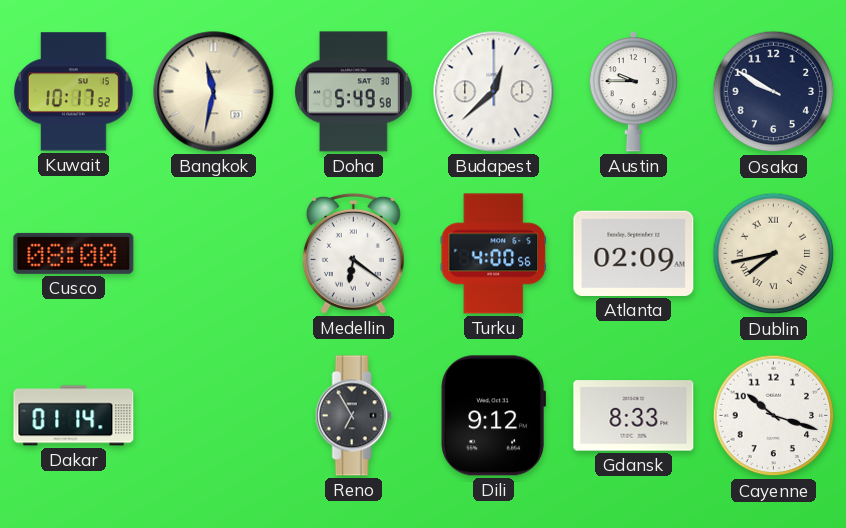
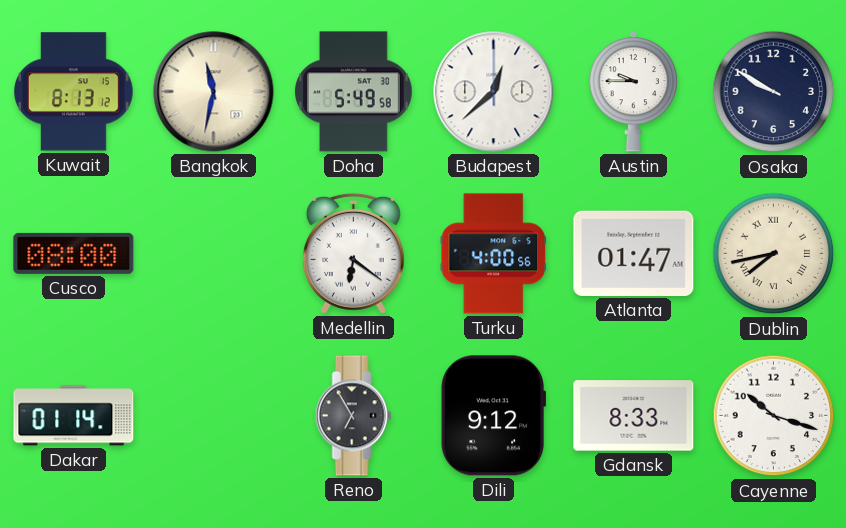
Kuwait: 10:17 -> 8:13
Atlanta: 02:09 -> 01:47
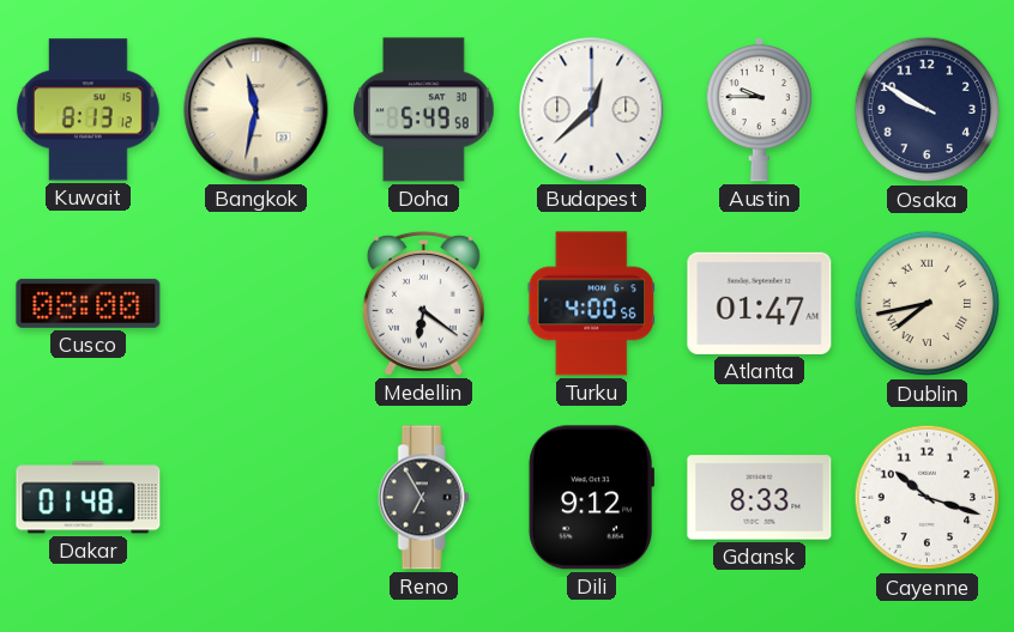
Dakar: 01:14 -> 01:48
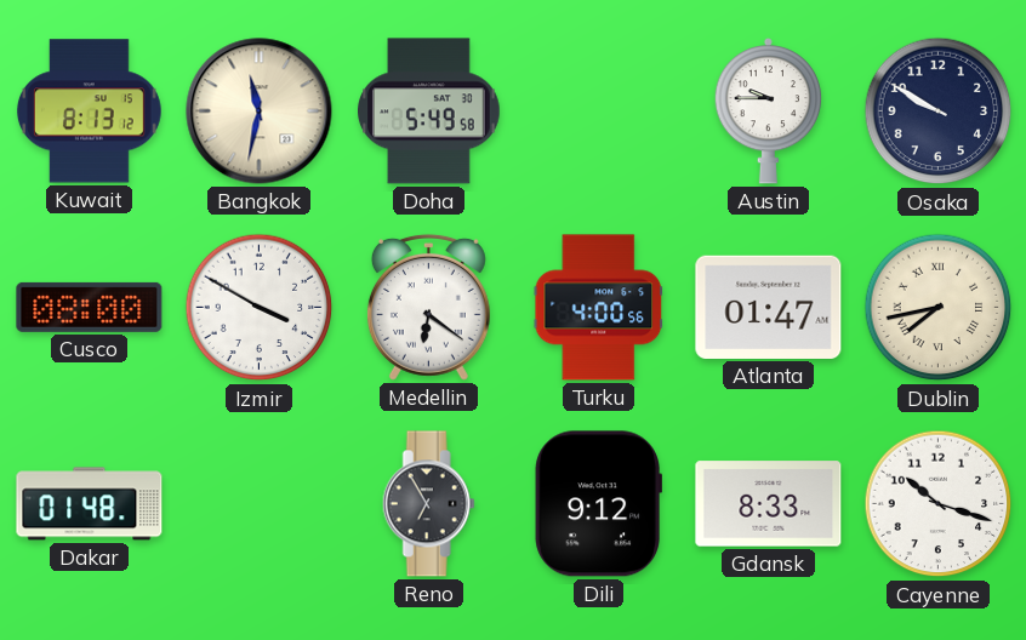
Budapest: 12:38 -> none
Izmir: none -> 3:50
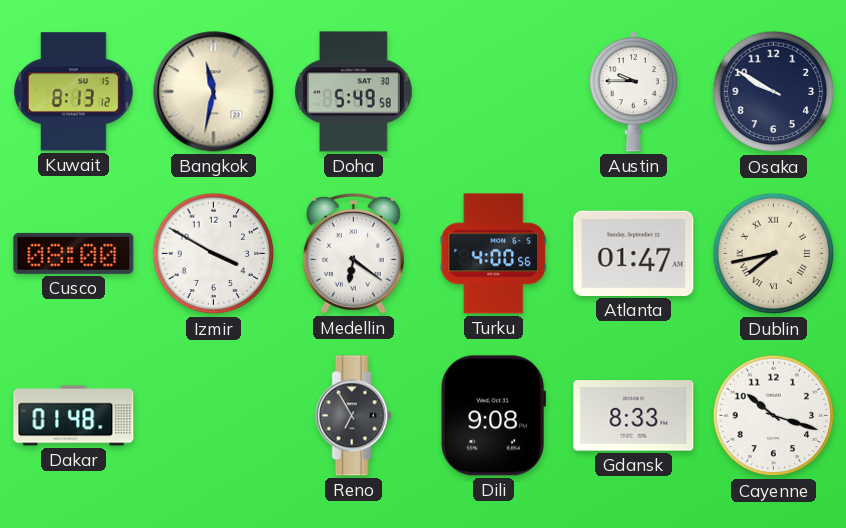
Dili: 9:12 -> 9:08
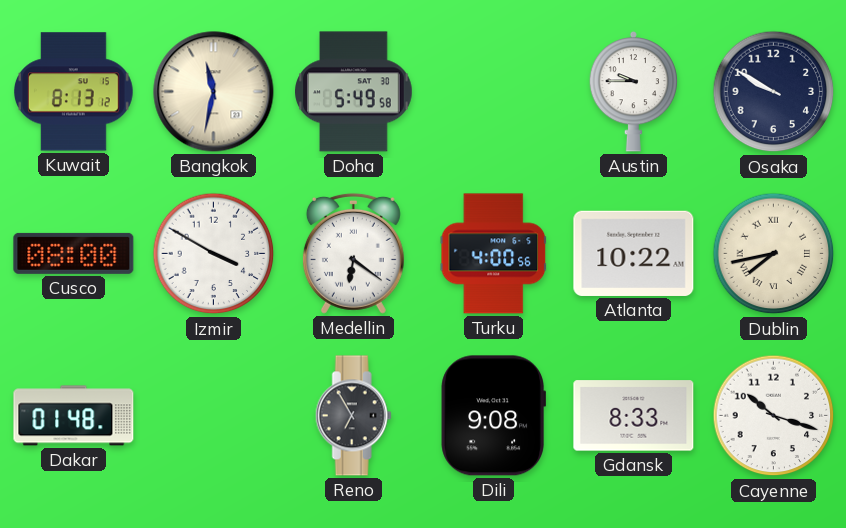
Atlanta: 01:47 -> 10:22
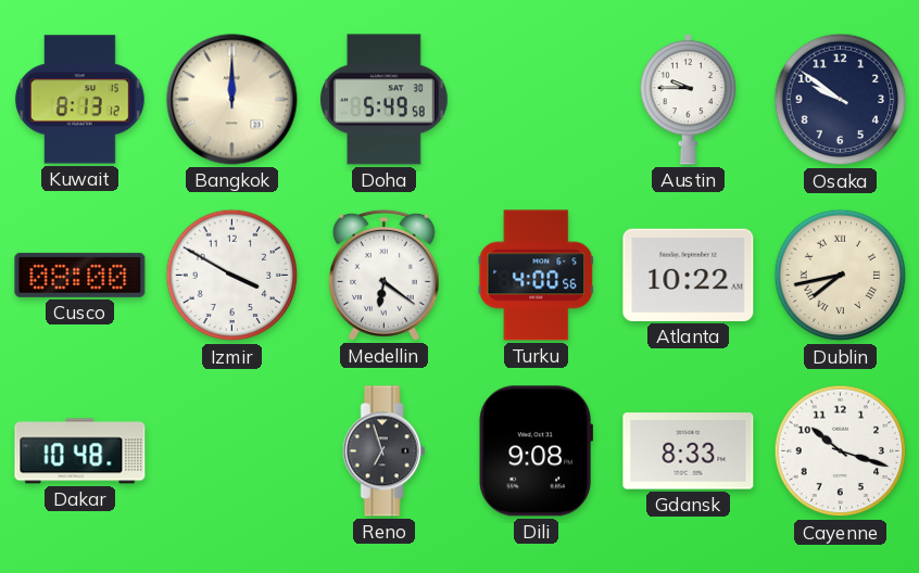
Bangkok: 11:32 -> 12:00
Osaka: 9:50 -> 9:51
Dakar: 01:48 -> 10:48
Reno: 6:55 -> 6:57
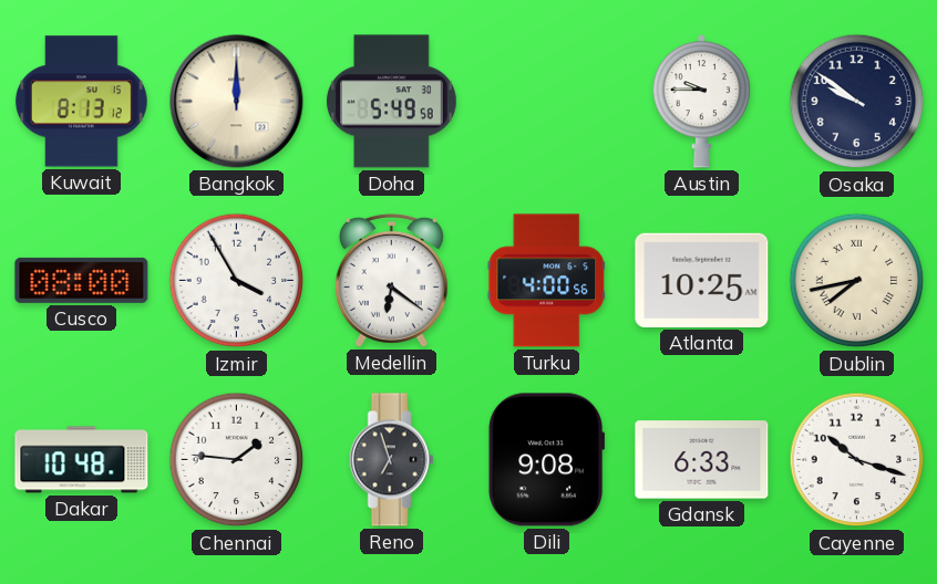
Izmir: 3:50 -> 3:55
Atlanta: 10:22 -> 10:25
Chennai: none -> 1:46
Gdansk: 8:33 -> 6:33
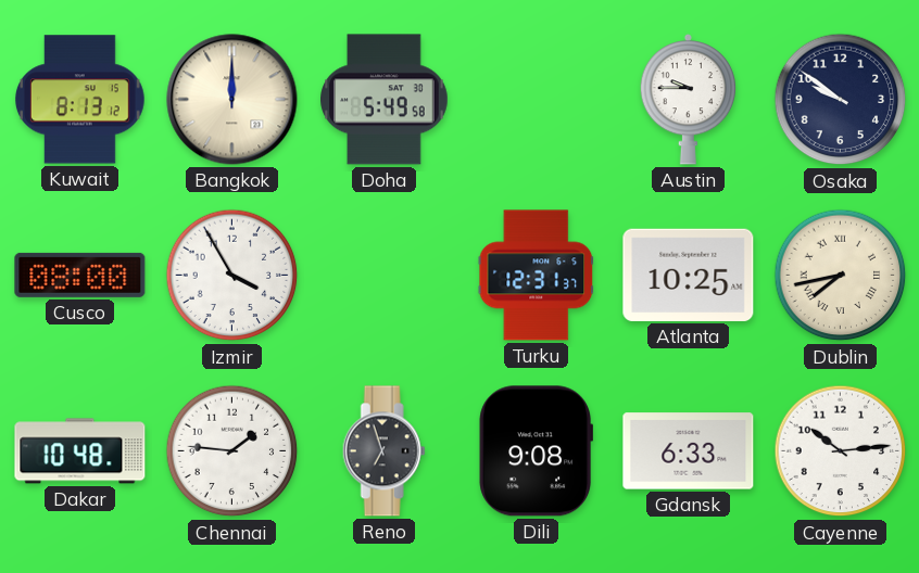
Medellin: 6:21 -> none
Turku: 4:00 -> 12:31
Cayenne: 10:18 -> 10:14
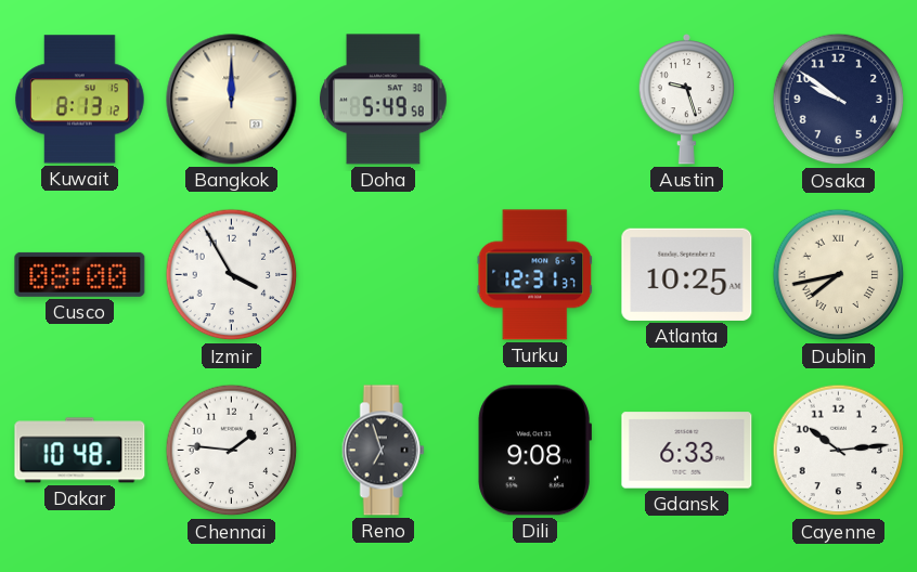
Austin: 9:45 -> 9:27
